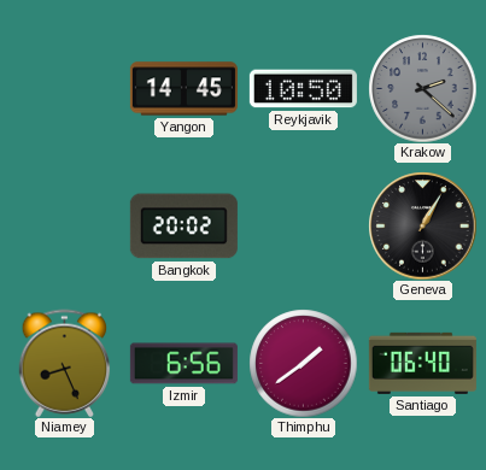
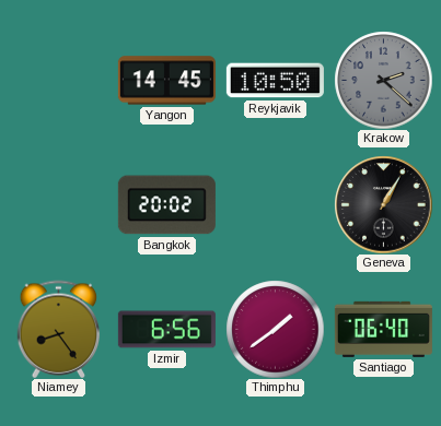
Niamey: 8:26 -> 8:24
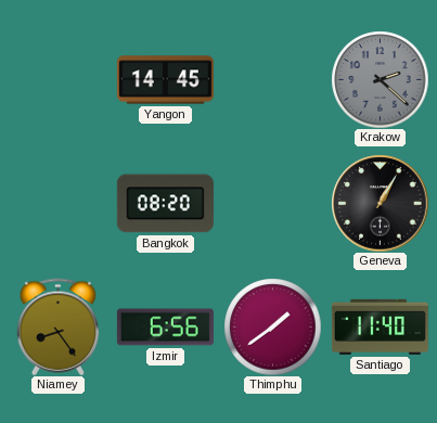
Reykjavik: 10:50 -> none
Bangkok: 20:02 -> 08:20
Santiago: 06:40 -> 11:40
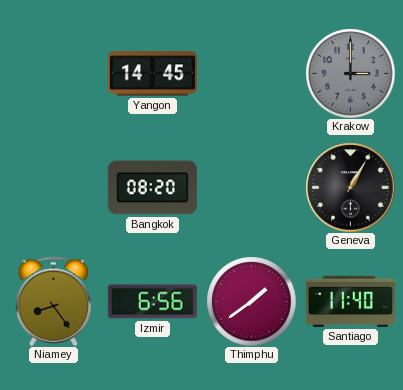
Krakow: 2:22 -> 3:00
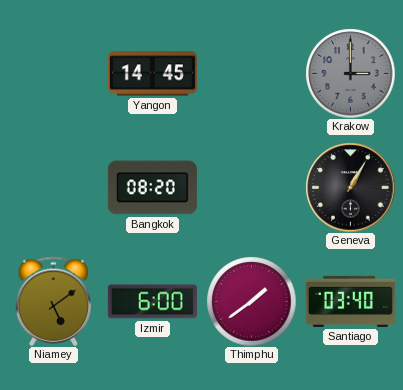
Niamey: 8:24 -> 5:09
Izmir: 6:56 -> 6:00
Santiago: 11:40 -> 03:40
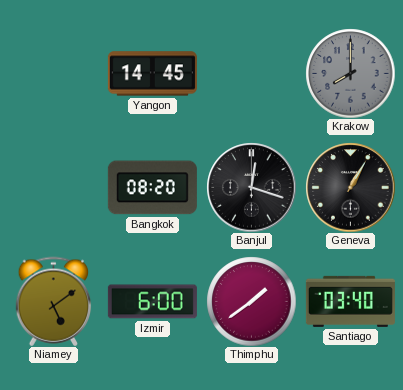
Krakow: 3:00 -> 8:00
Banjul: none -> 12:18
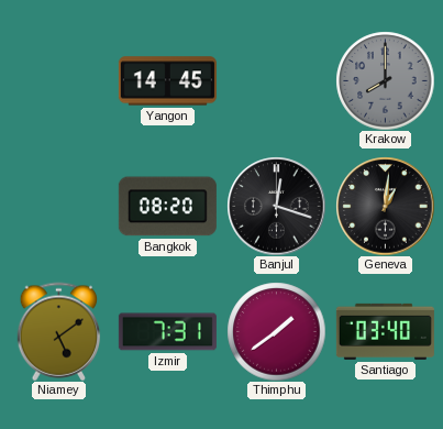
Geneva: 1:05 -> 1:01
Izmir: 6:00 -> 7:31
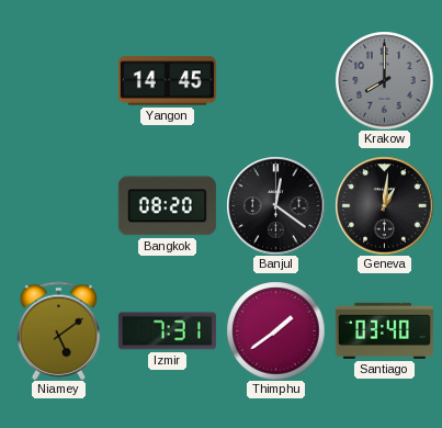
Banjul: 12:18 -> 12:21
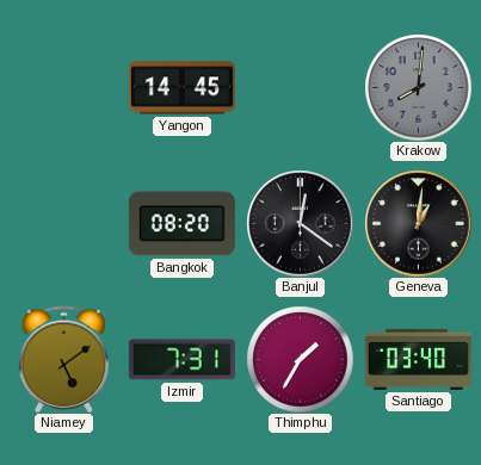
Krakow: 8:00 -> 8:01
Thimphu: 1:39 -> 1:35
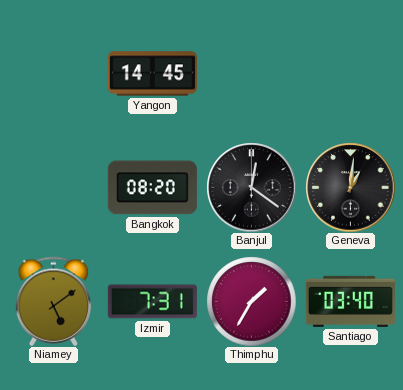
Krakow: 8:01 -> none
